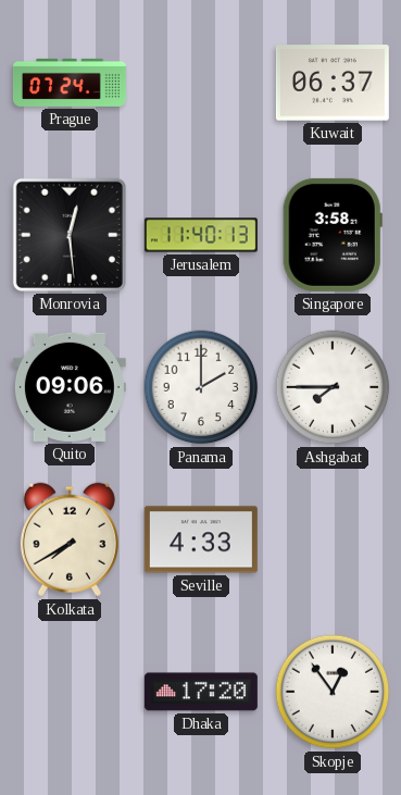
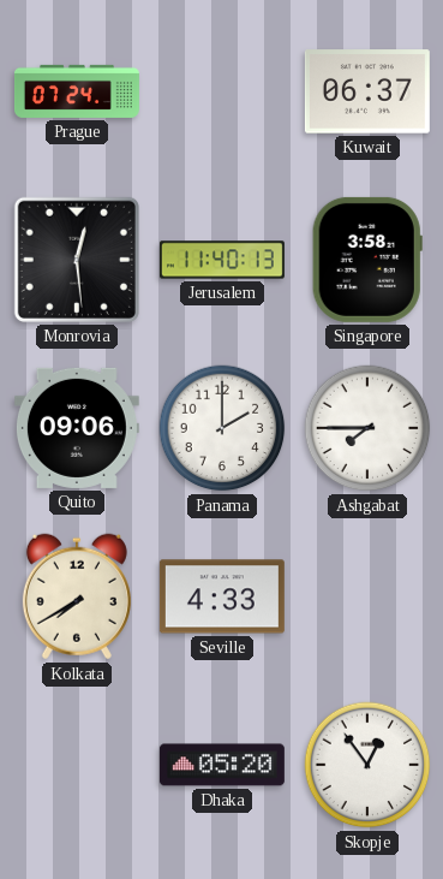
Dhaka: 17:20 -> 05:20
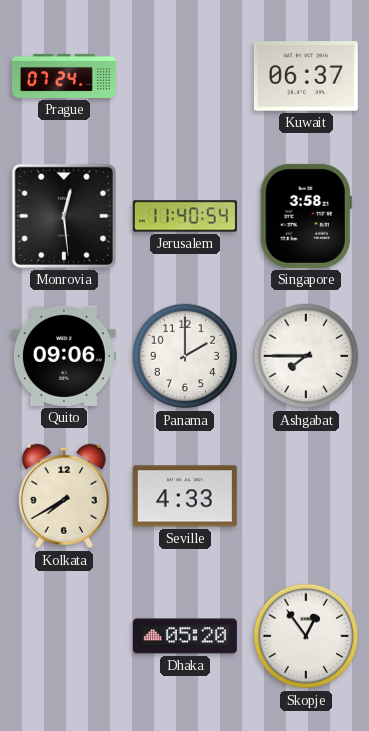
Jerusalem: 11:40:13 -> 11:40:54
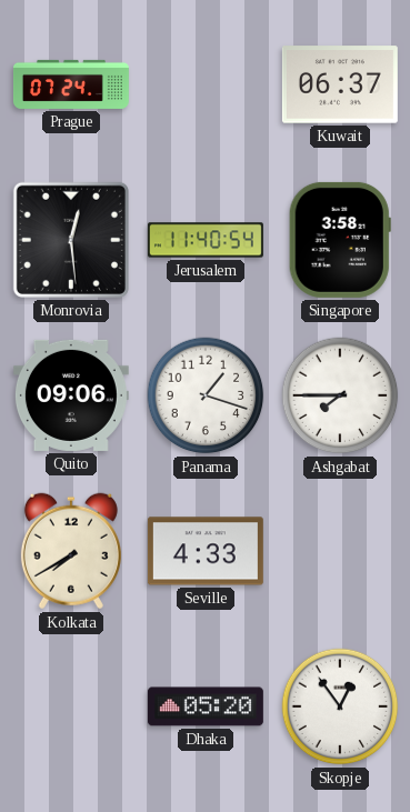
Panama: 2:00 -> 1:18
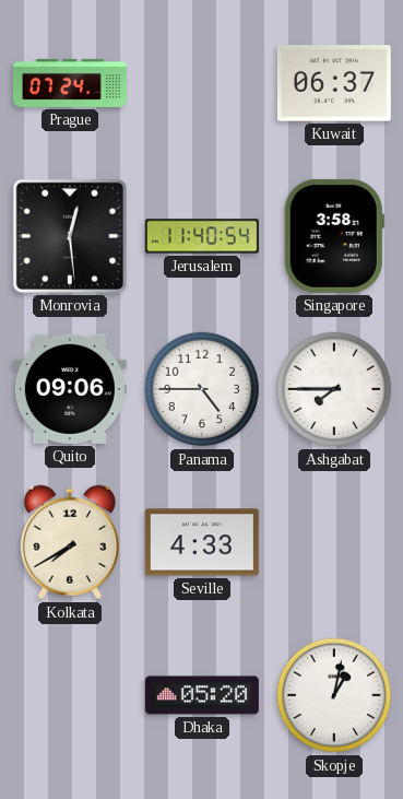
Panama: 1:18 -> 4:45
Skopje: 12:54 -> 1:02
